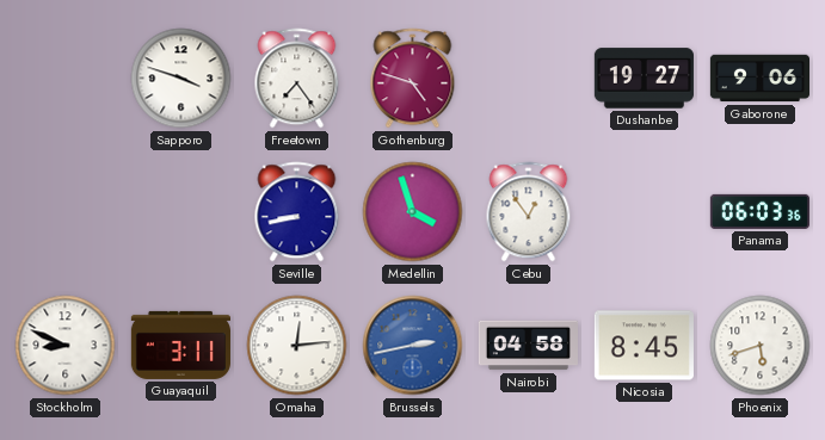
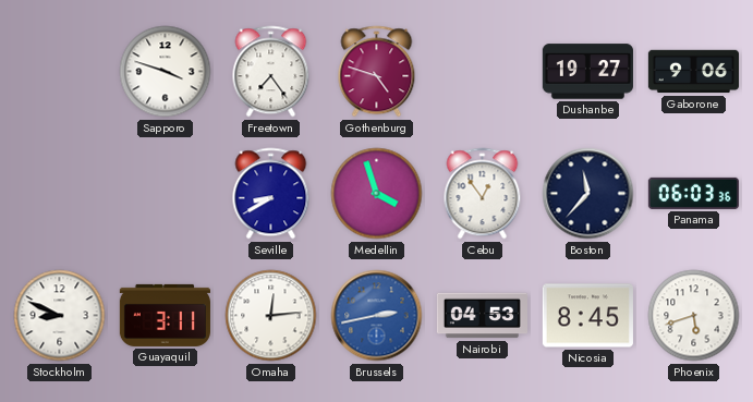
Seville: 8:43 -> 8:40
Boston: none -> 11:37
Nairobi: 04:58 -> 04:53
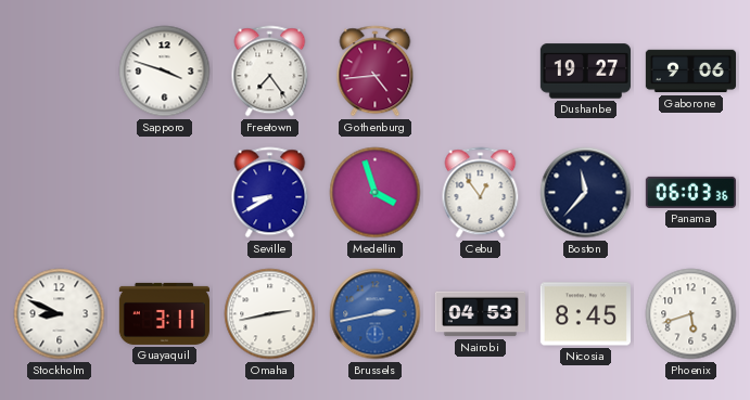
Gothenburg: 4:48 -> 4:44
Omaha: 12:14 -> 2:43
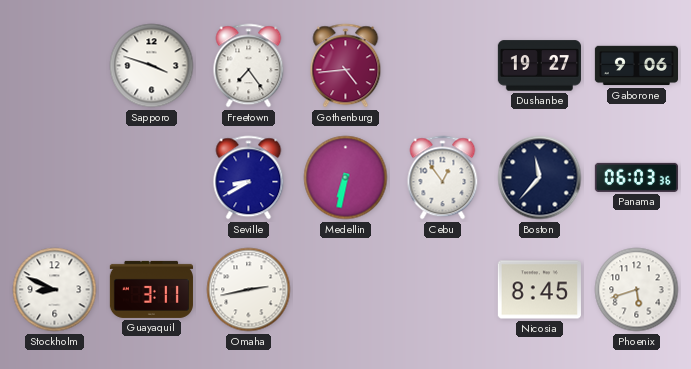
Medellin: 3:57 -> 6:32
Brussels: 2:43 -> none
Nairobi: 04:53 -> none
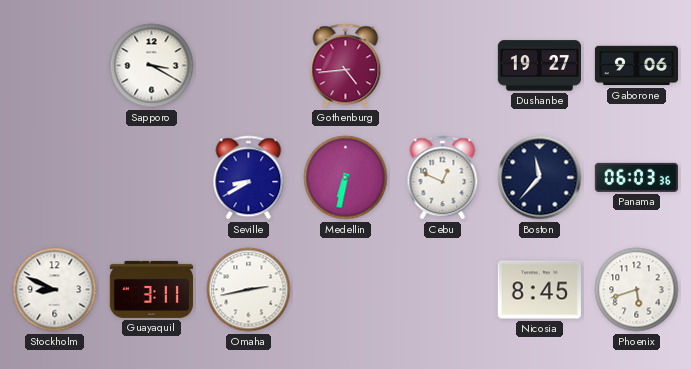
Sapporo: 3:48 -> 3:20
Freetown: 7:24 -> none
Cebu: 12:54 -> 12:49
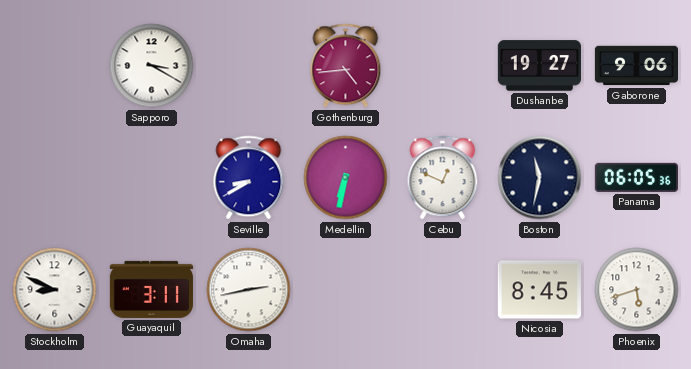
Boston: 11:37 -> 11:32
Panama: 06:03 -> 06:05
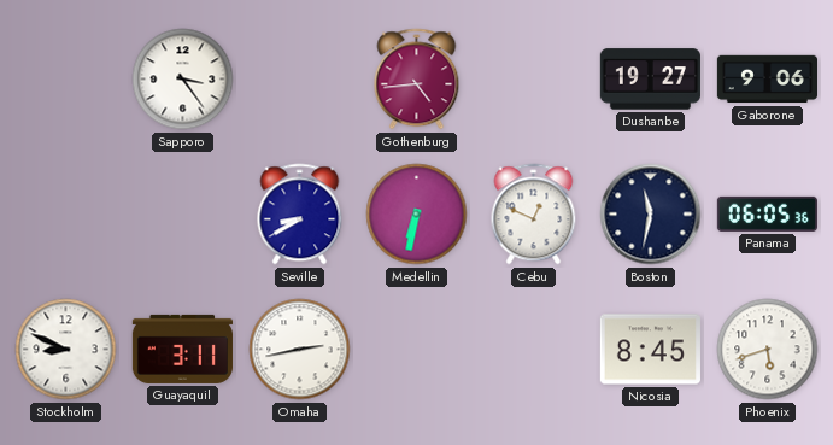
Sapporo: 3:20 -> 3:24
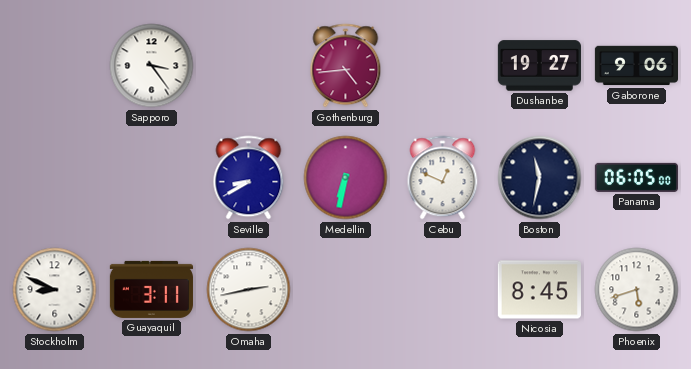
Panama: 06:05:36 -> 06:05:00
